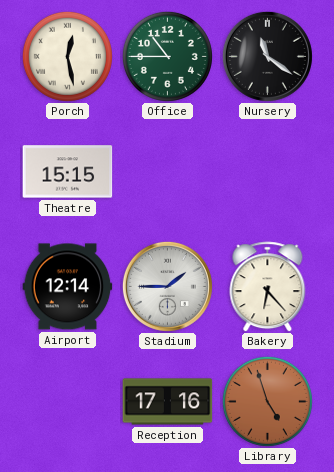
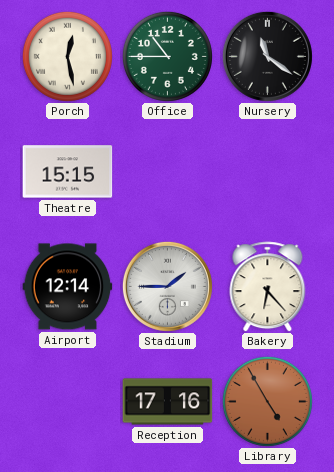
Library: 4:57 -> 4:55
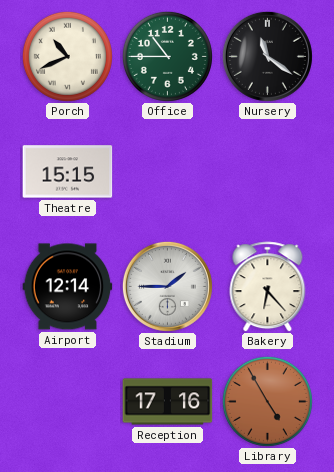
Porch: 12:28 -> 10:41
